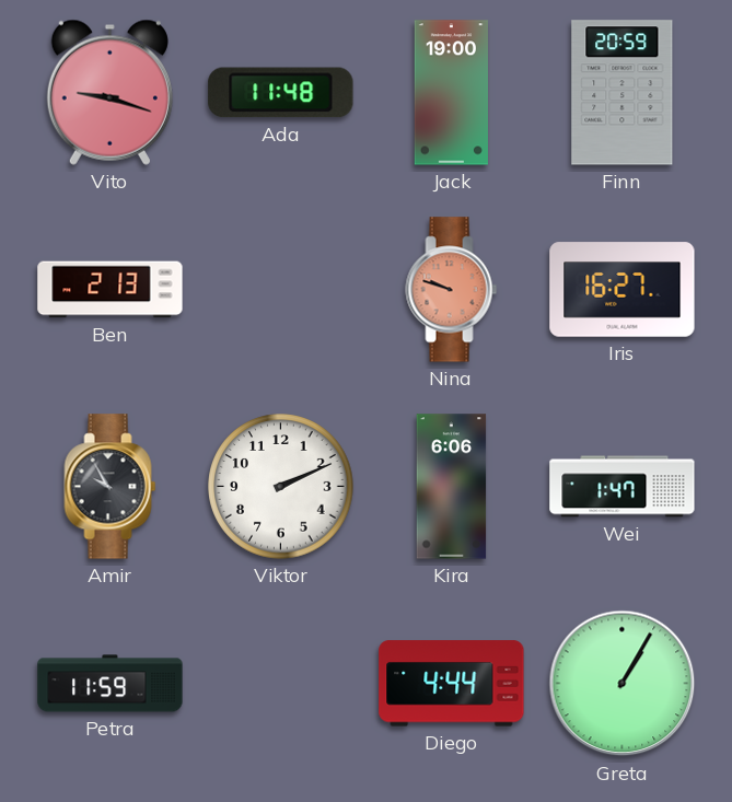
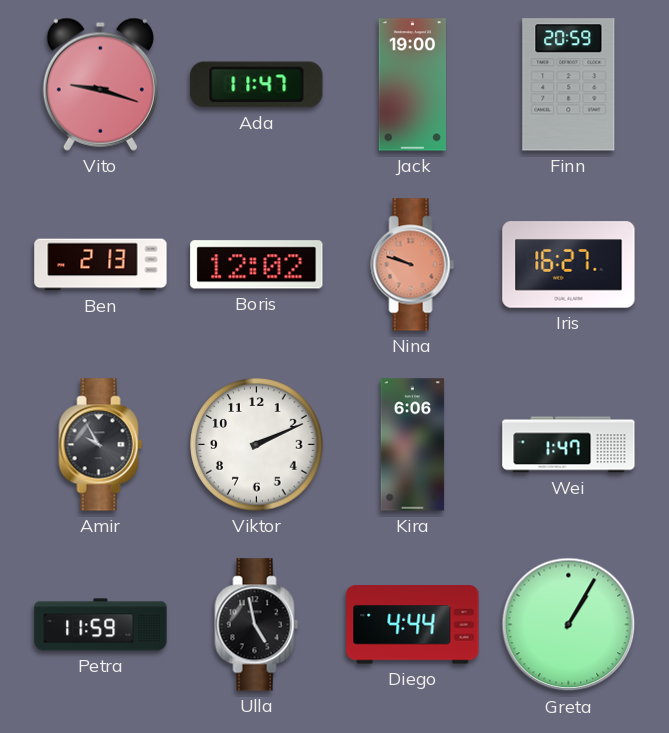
Ada: 11:48 -> 11:47
Boris: none -> 12:02
Ulla: none -> 4:58
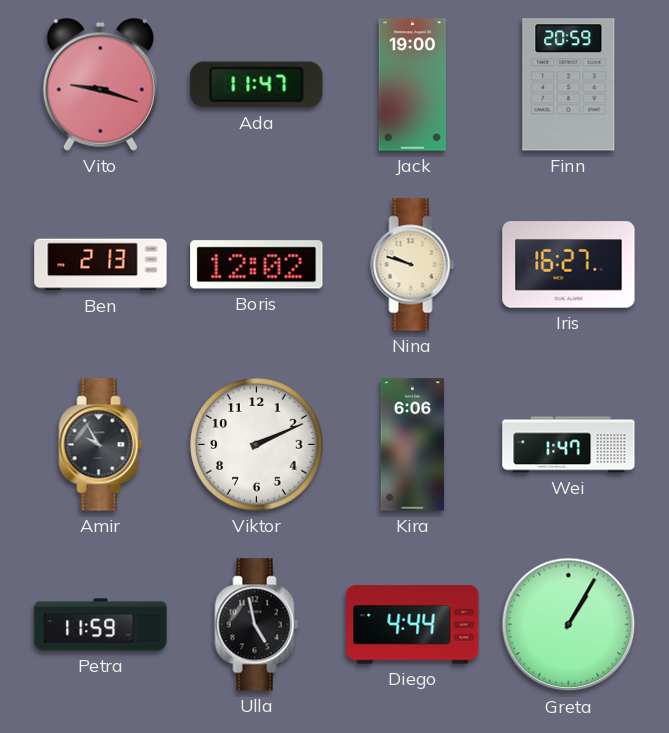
Nina dial: salmon -> cream
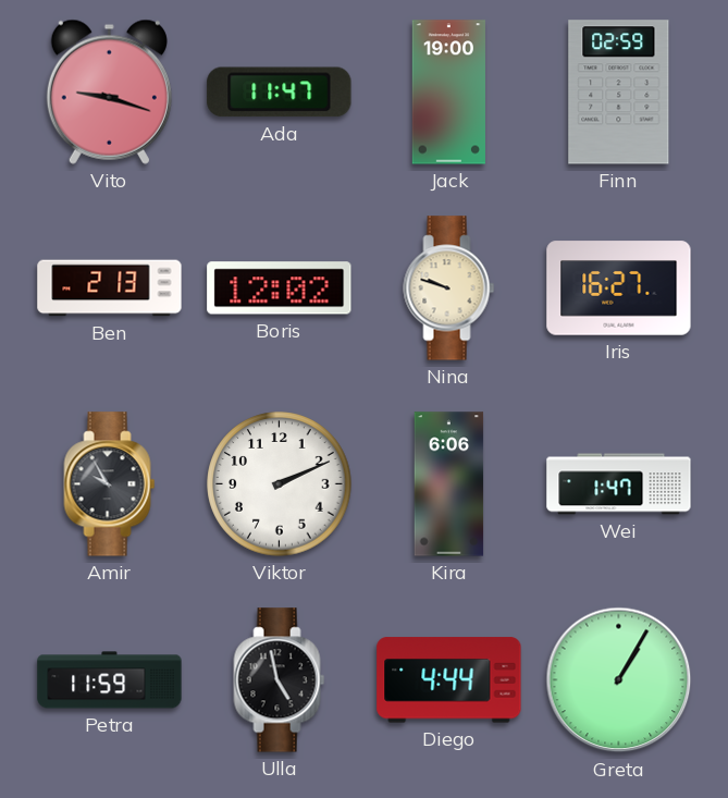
Finn: 20:59 -> 02:59
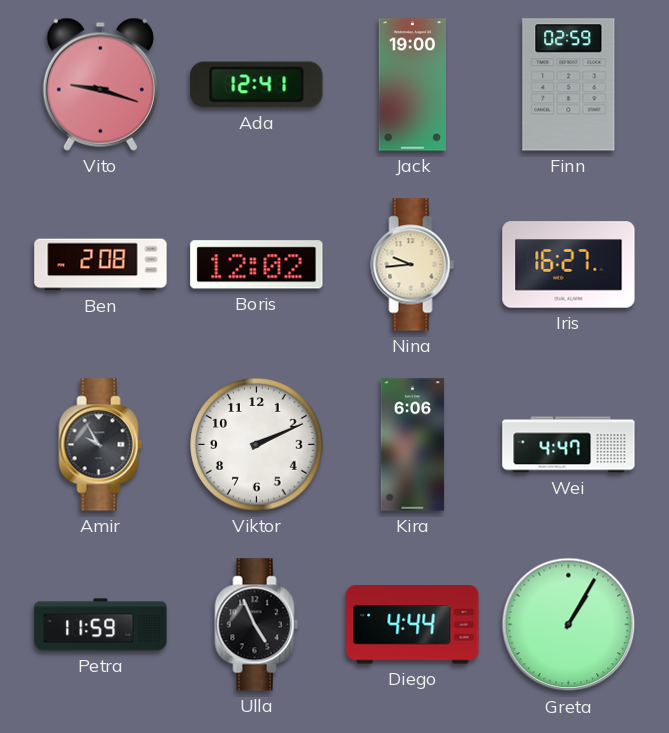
Ada: 11:47 -> 12:41
Ben: 2:13 -> 2:08
Nina: 9:48 -> 9:44
Wei: 1:47 -> 4:47
Ulla: 4:58 -> 4:56
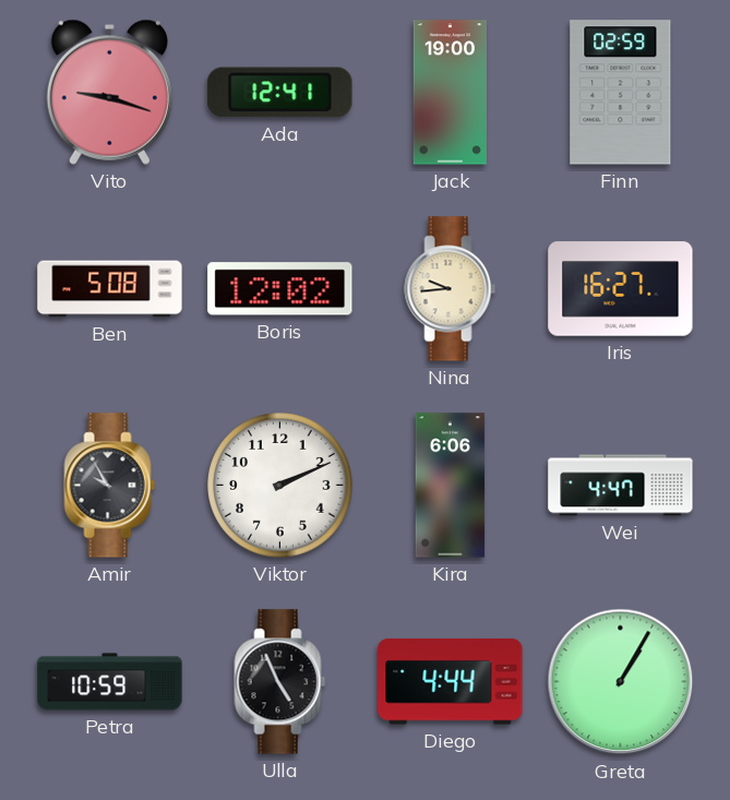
Ben: 2:08 -> 5:08
Petra: 11:59 -> 10:59
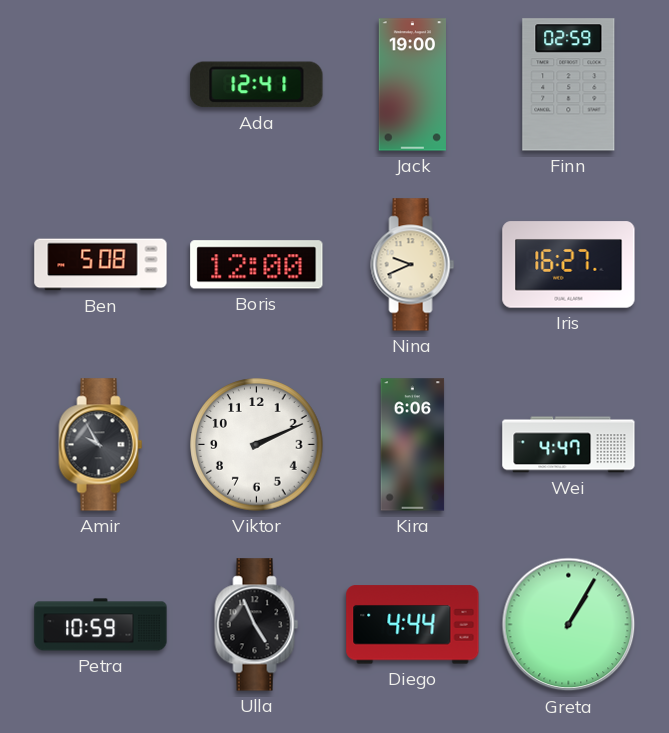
Vito: 9:18 -> none
Boris: 12:02 -> 12:00
Nina: 9:44 -> 9:41
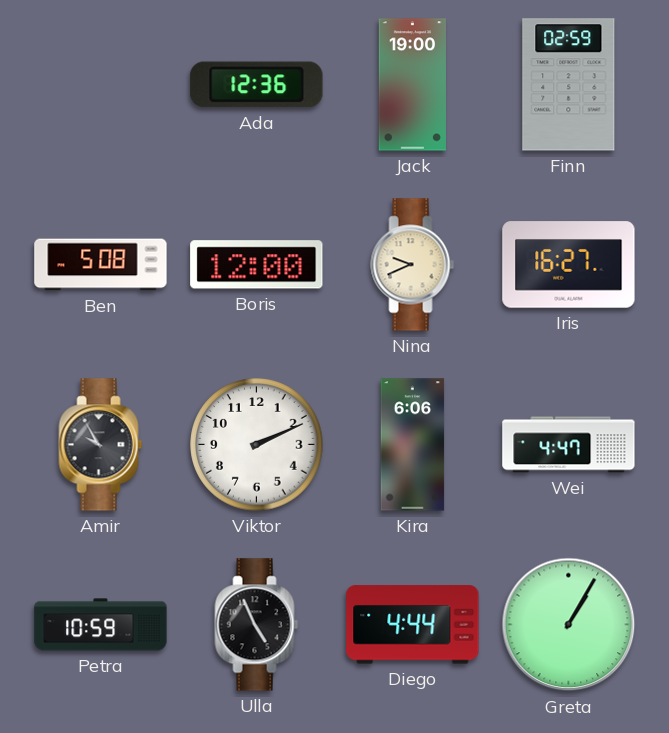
Ada: 12:41 -> 12:36
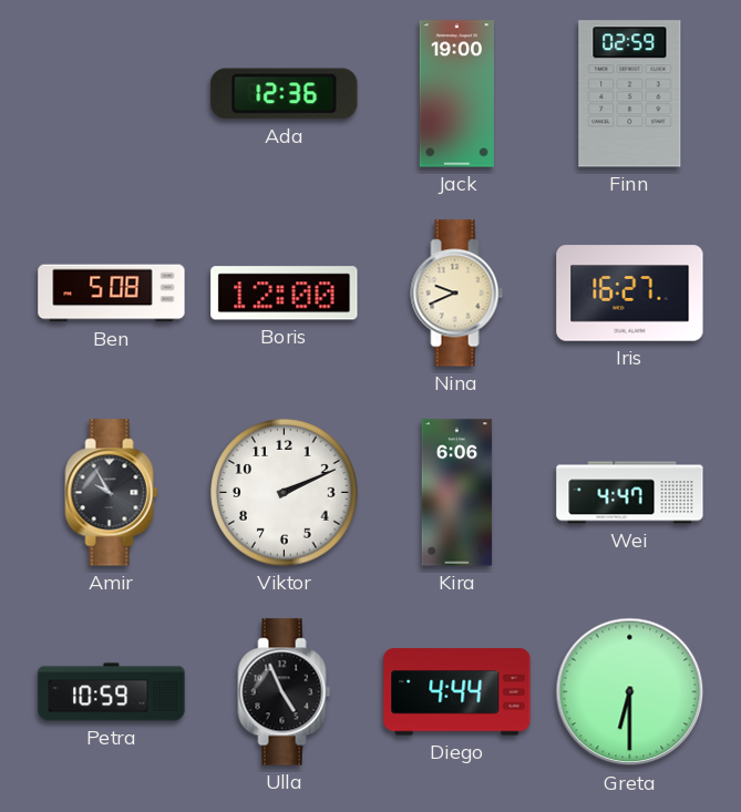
Greta: 1:05 -> 6:30
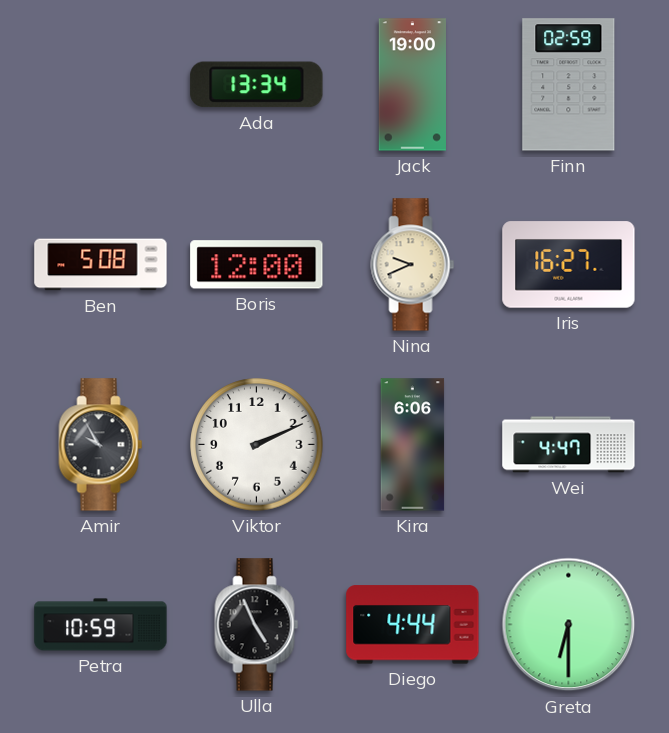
Ada: 12:36 -> 13:34
